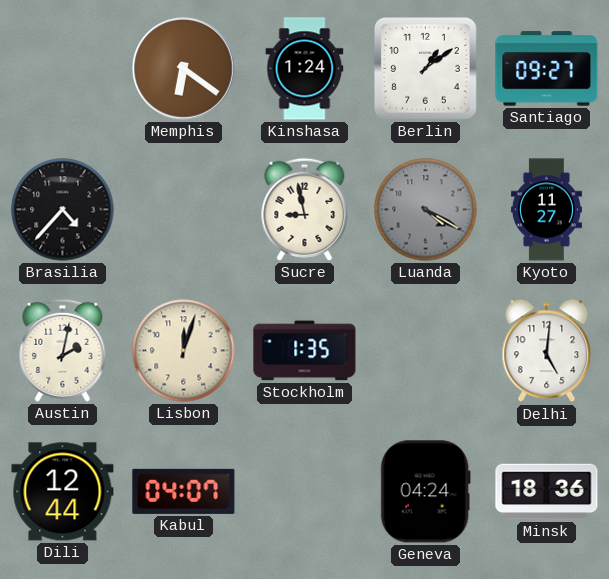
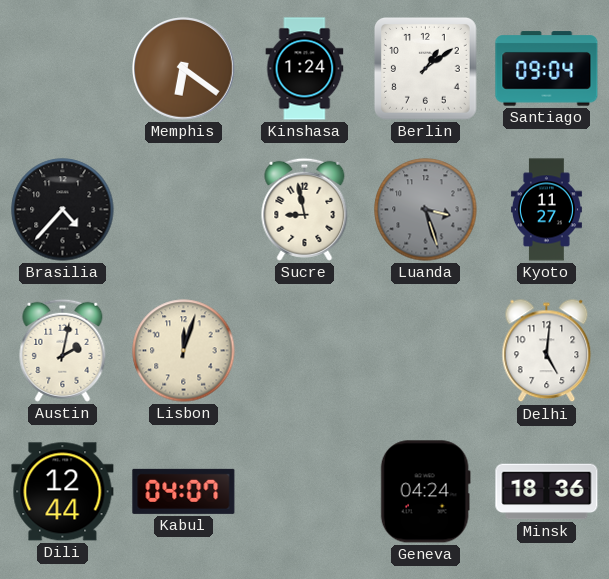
Santiago: 09:27 -> 09:04
Luanda: 4:20 -> 3:27
Stockholm: 1:35 -> none
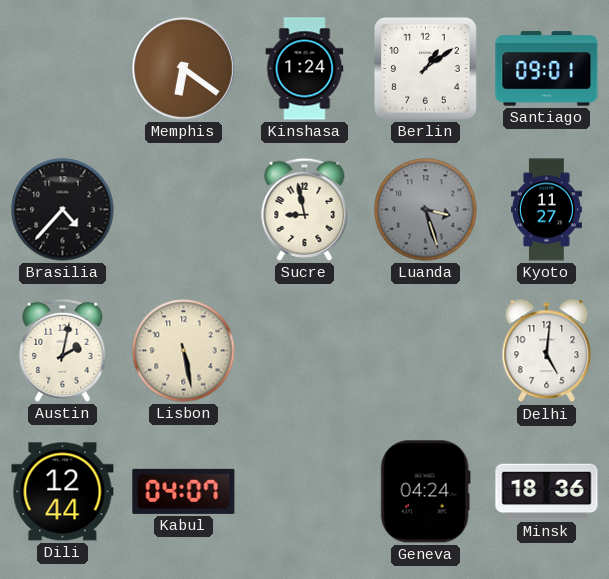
Santiago: 09:04 -> 09:01
Lisbon: 12:03 -> 5:28
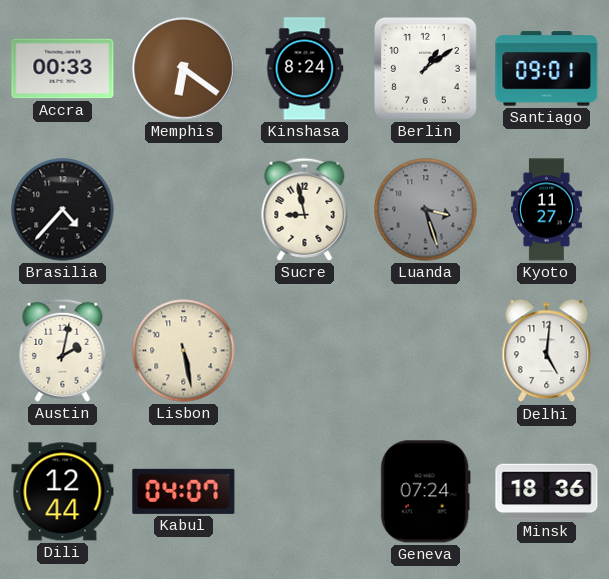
Accra: none -> 00:33
Kinshasa: 1:24 -> 8:24
Geneva: 04:24 -> 07:24
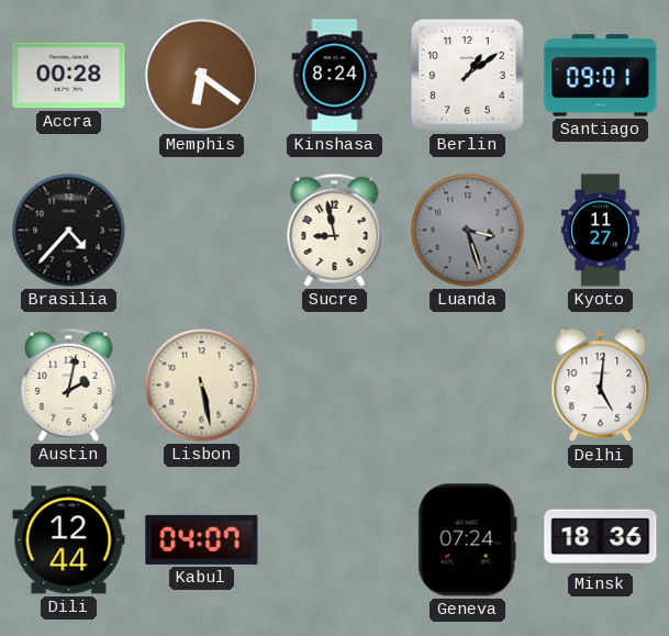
Accra: 00:33 -> 00:28
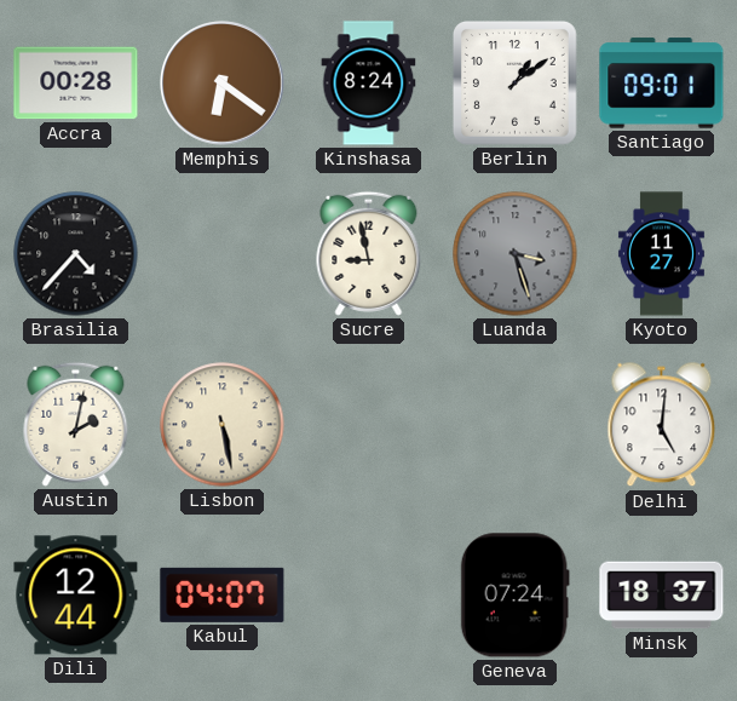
Minsk: 18:36 -> 18:37
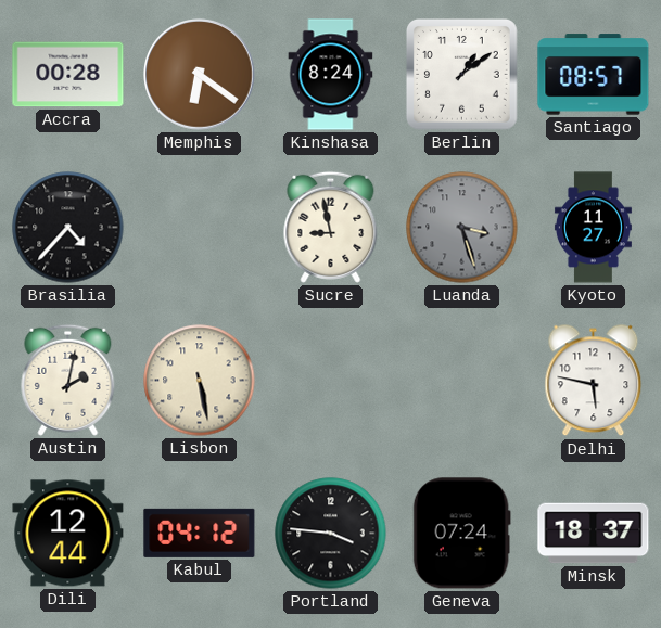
Santiago: 09:01 -> 08:57
Delhi: 5:01 -> 5:47
Kabul: 04:07 -> 04:12
Portland: none -> 3:46
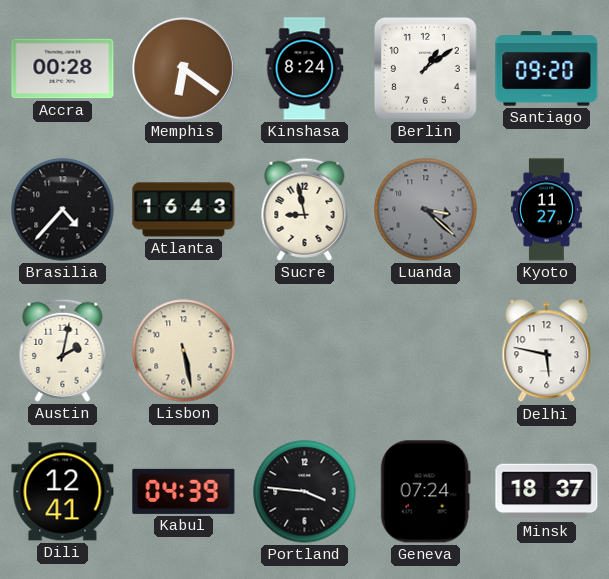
Santiago: 08:57 -> 09:20
Atlanta: none -> 16:43
Luanda: 3:27 -> 3:22
Dili: 12:44 -> 12:41
Kabul: 04:12 -> 04:39
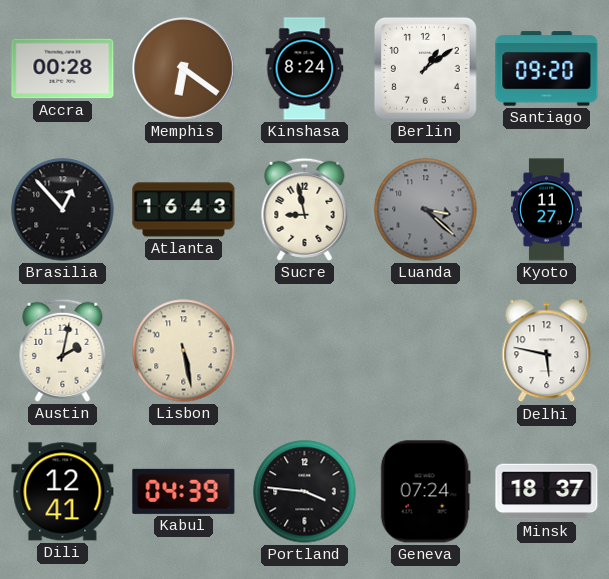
Brasilia: 4:37 -> 12:53
